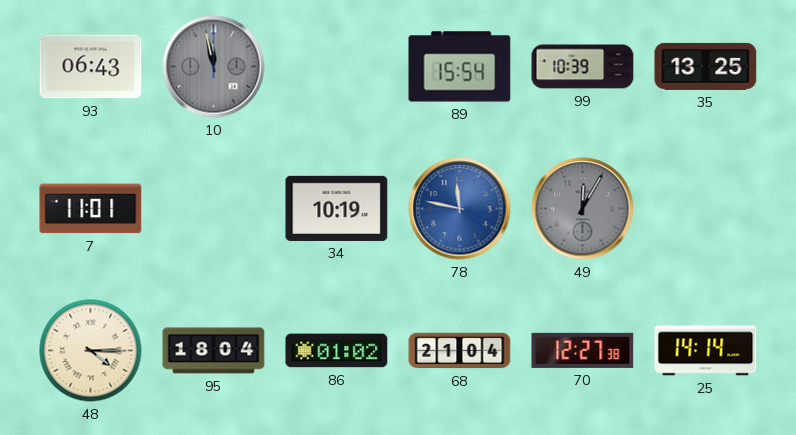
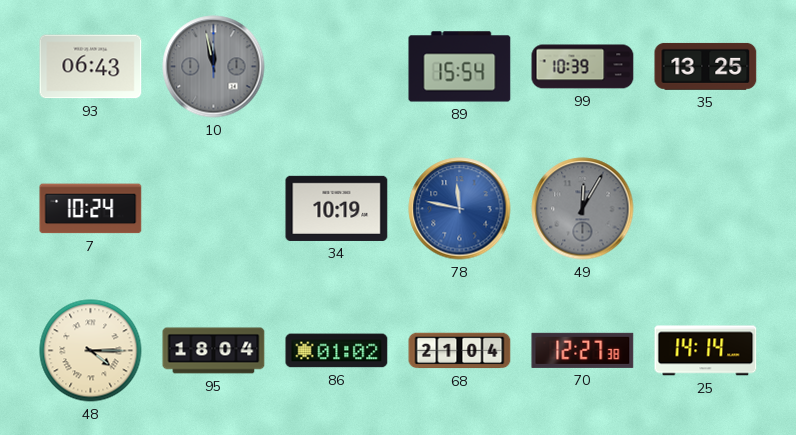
7: 11:01 -> 10:24
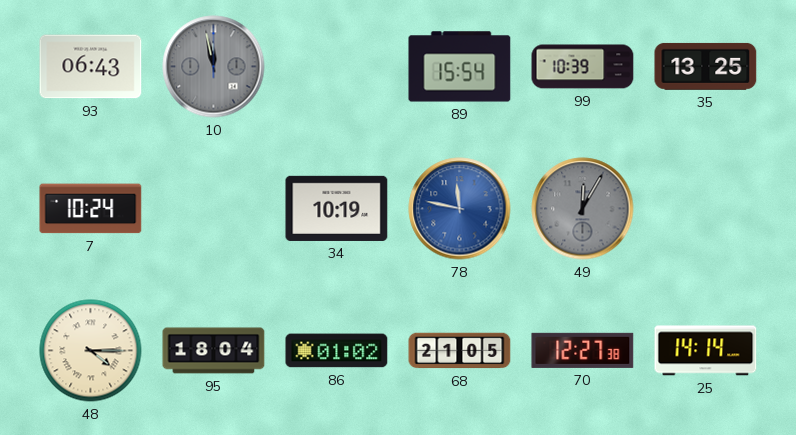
68: 21:04 -> 21:05
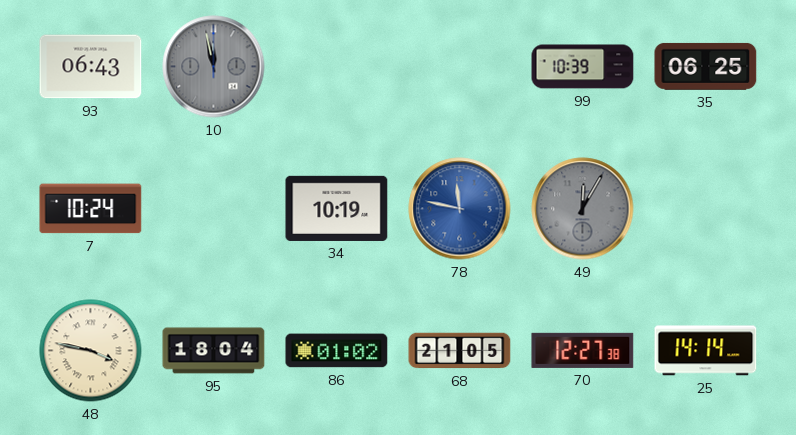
89: 15:54 -> none
35: 13:25 -> 06:25
48: 4:15 -> 3:47
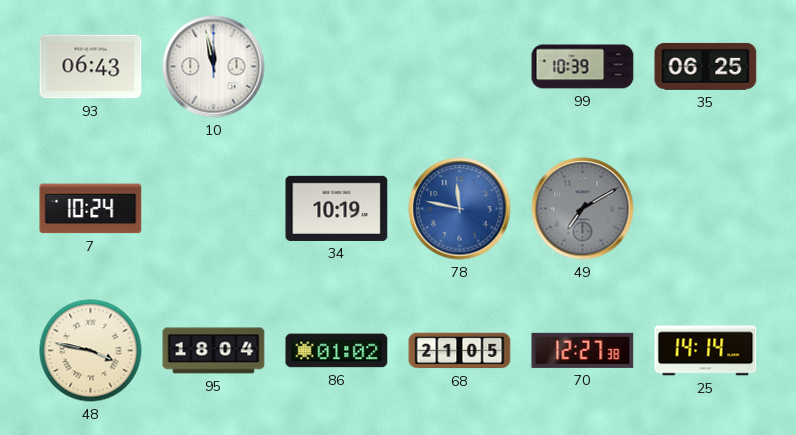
10 dial: grey -> white
49: 12:05 -> 7:10
